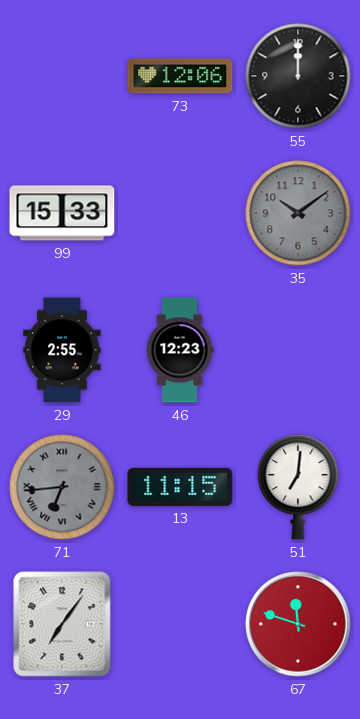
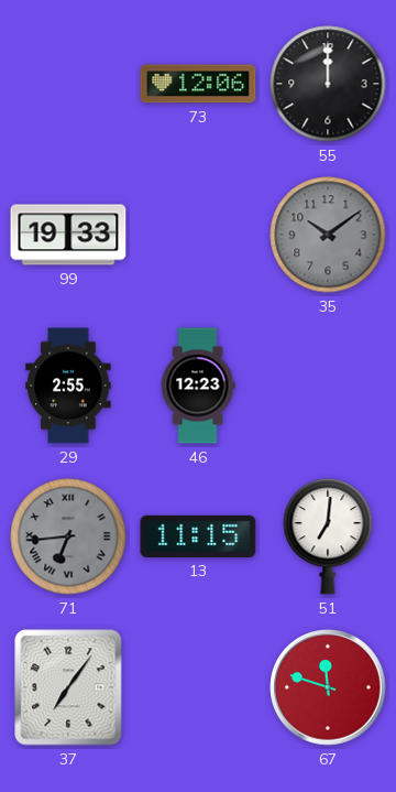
99: 15:33 -> 19:33
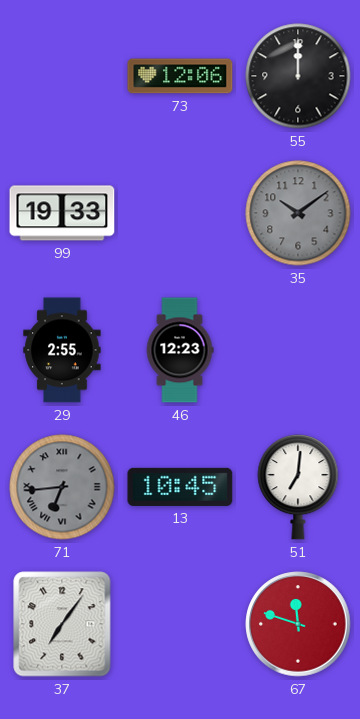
13: 11:15 -> 10:45
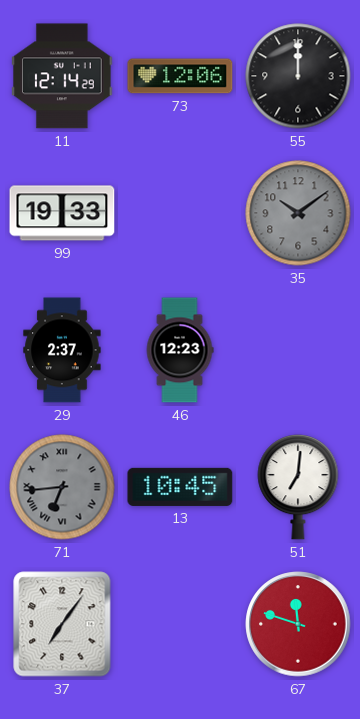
11: none -> 12:14
29: 2:55 -> 2:37
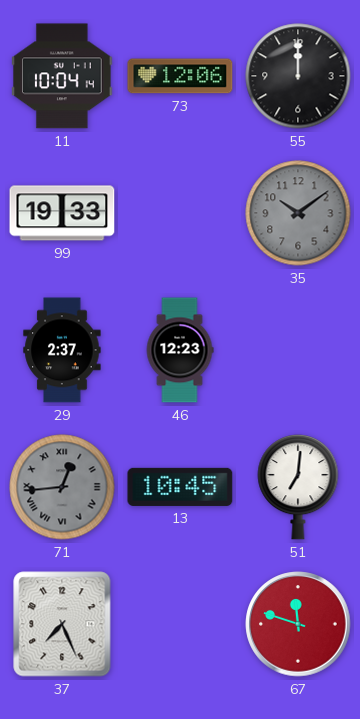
11: 12:14 -> 10:04
71: 6:44 -> 12:44
37: 7:06 -> 7:26
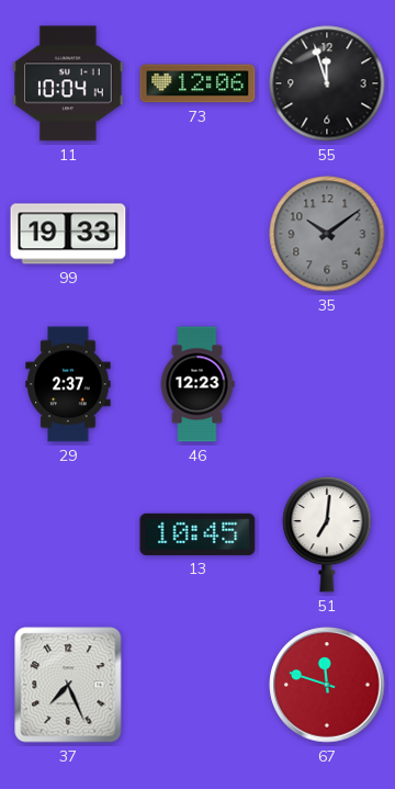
55: 12:00 -> 11:57
71: 12:44 -> none
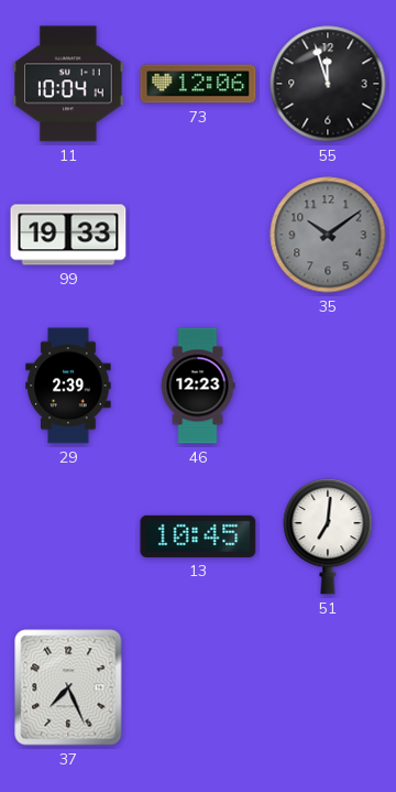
29: 2:37 -> 2:39
67: 11:48 -> none
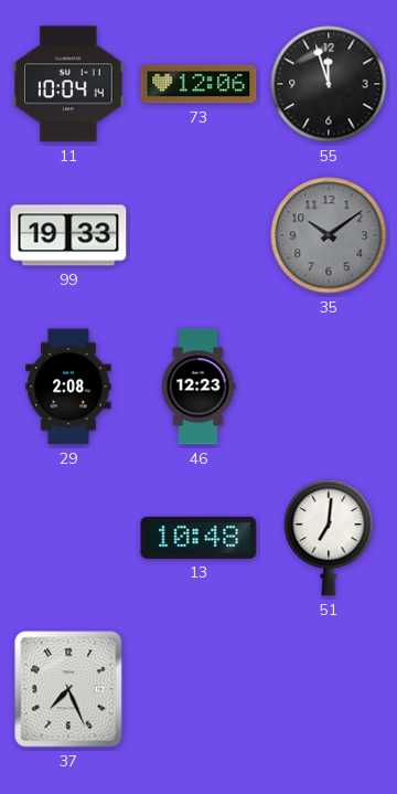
29: 2:39 -> 2:08
13: 10:45 -> 10:48
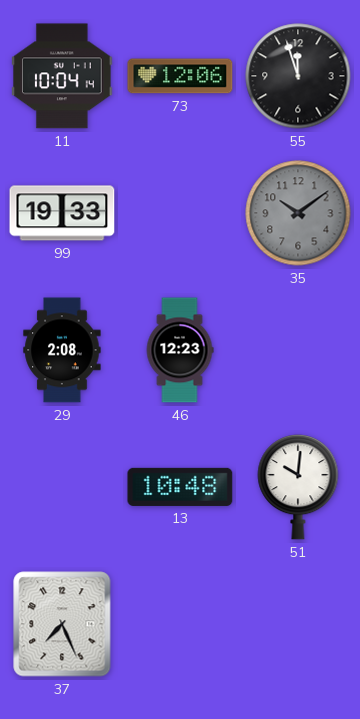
51: 7:01 -> 10:01
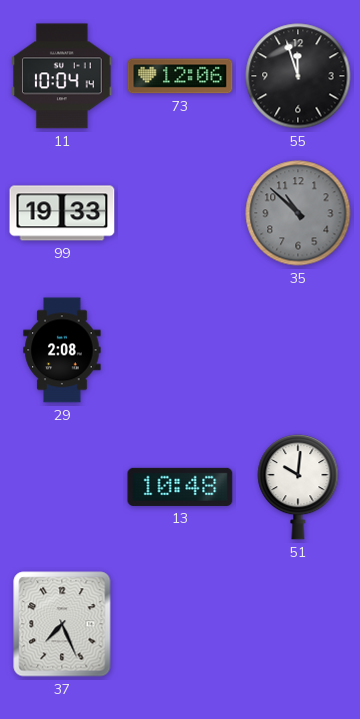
35: 10:09 -> 10:52
46: 12:23 -> none
